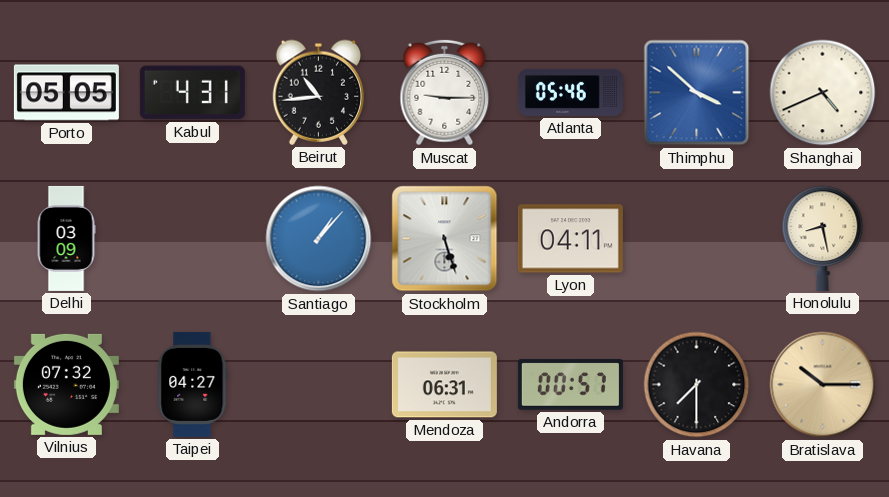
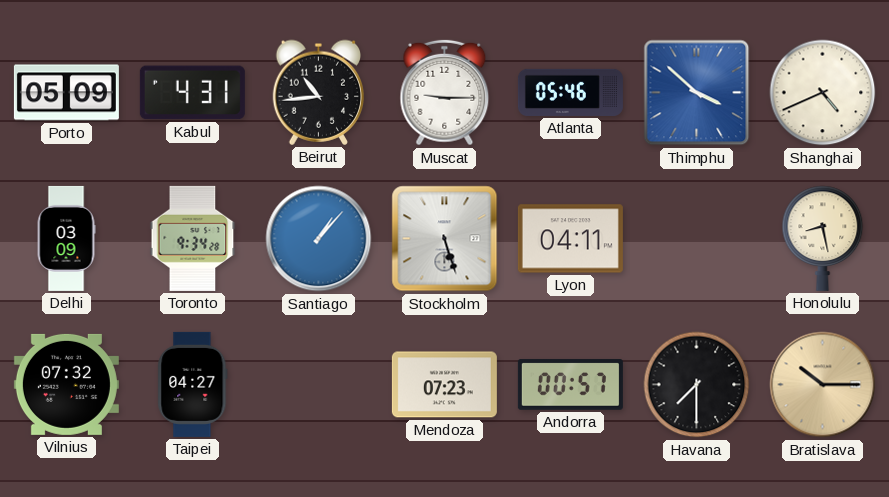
Porto: 05:05 -> 05:09
Toronto: none -> 9:34
Mendoza: 06:31 -> 07:23
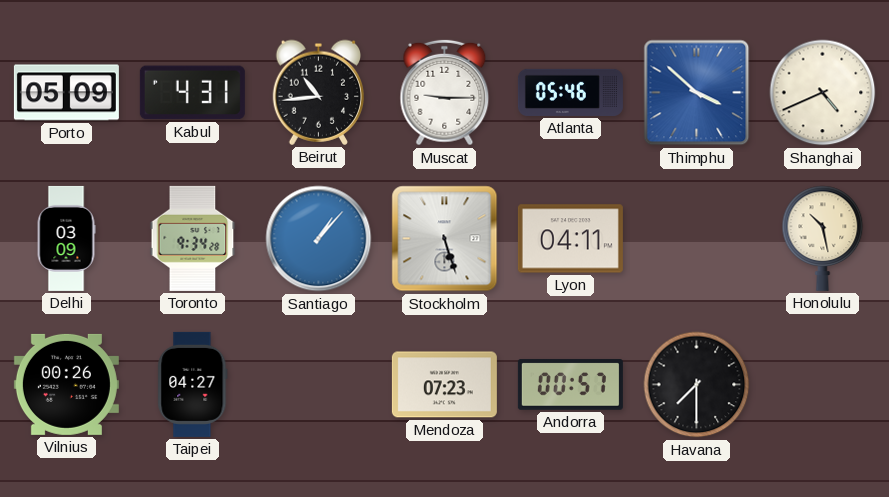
Honolulu: 8:28 -> 10:28
Vilnius: 07:32 -> 00:26
Bratislava: 10:15 -> none
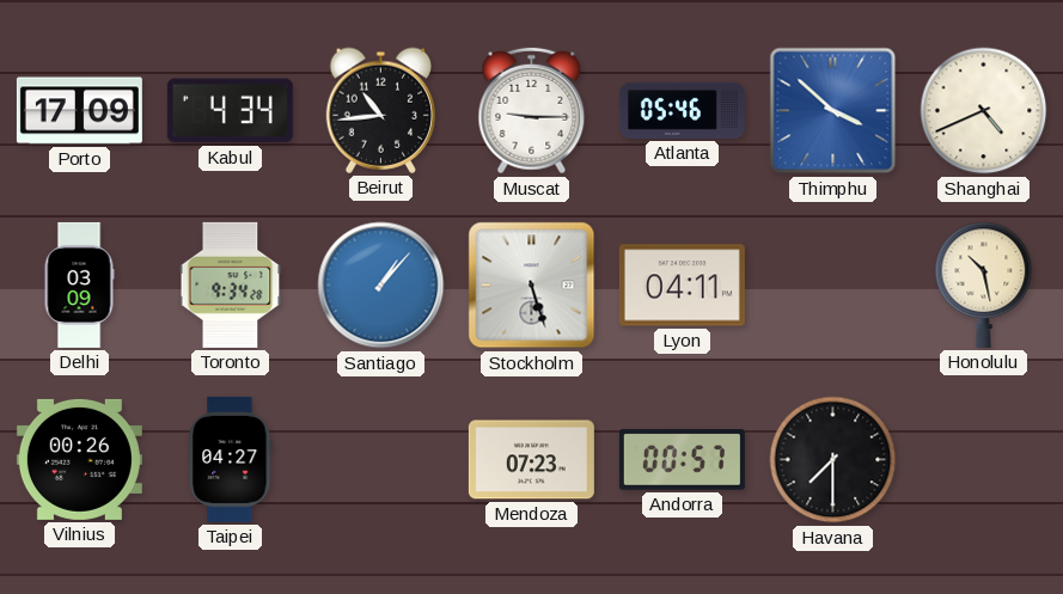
Porto: 05:09 -> 17:09
Kabul: 4:31 -> 4:34
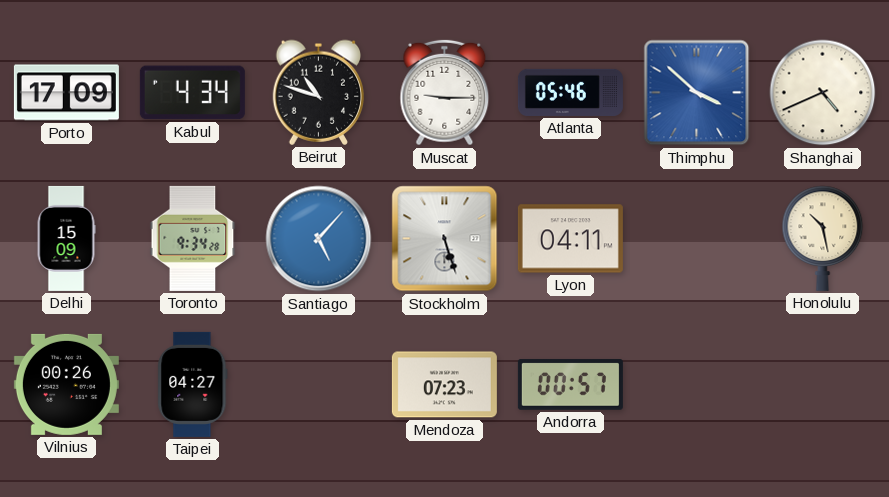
Beirut: 10:44 -> 10:48
Delhi: 03:09 -> 15:09
Santiago: 1:07 -> 5:07
Havana: 7:30 -> none
